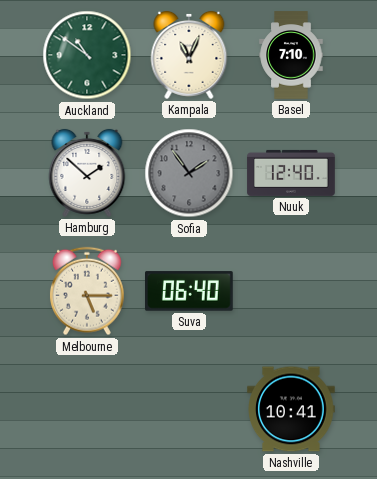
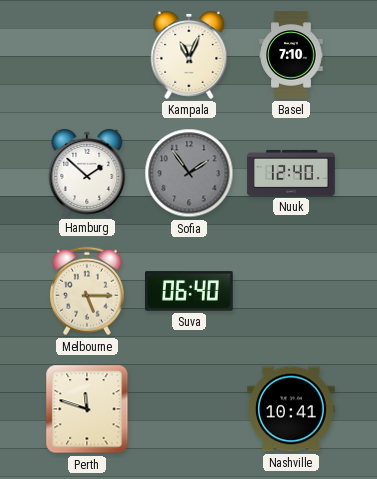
Auckland: 10:51 -> none
Perth: none -> 11:48
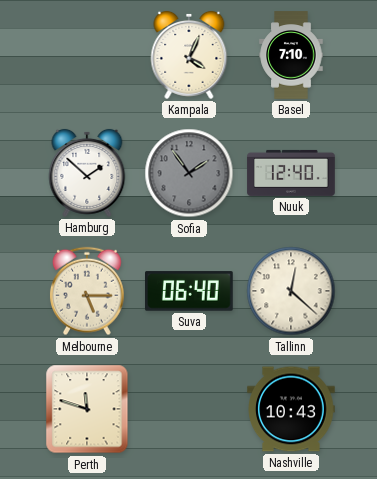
Kampala: 11:04 -> 4:04
Tallinn: none -> 12:22
Nashville: 10:41 -> 10:43
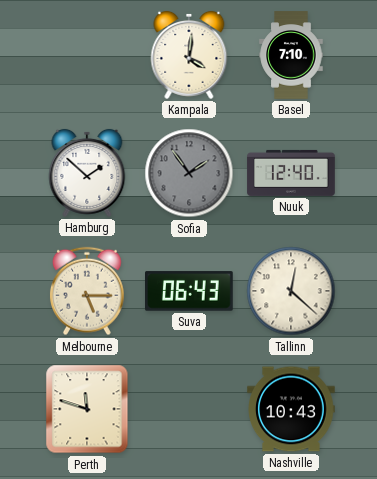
Kampala: 4:04 -> 4:01
Suva: 06:40 -> 06:43
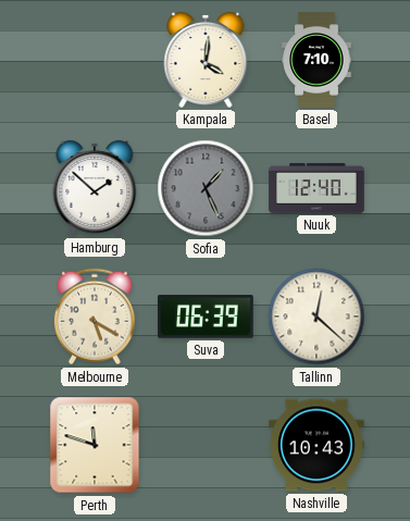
Sofia: 1:54 -> 1:26
Melbourne: 5:15 -> 5:20
Suva: 06:43 -> 06:39
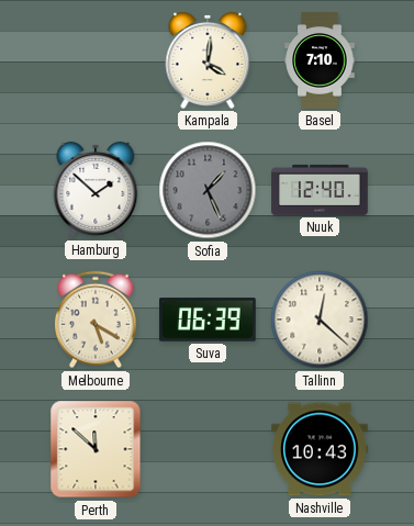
Perth: 11:48 -> 11:52
